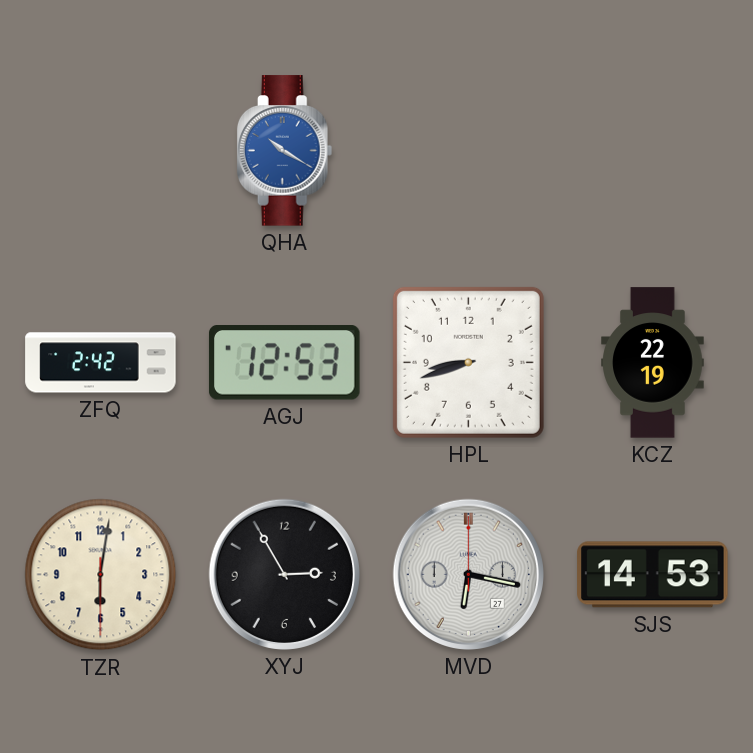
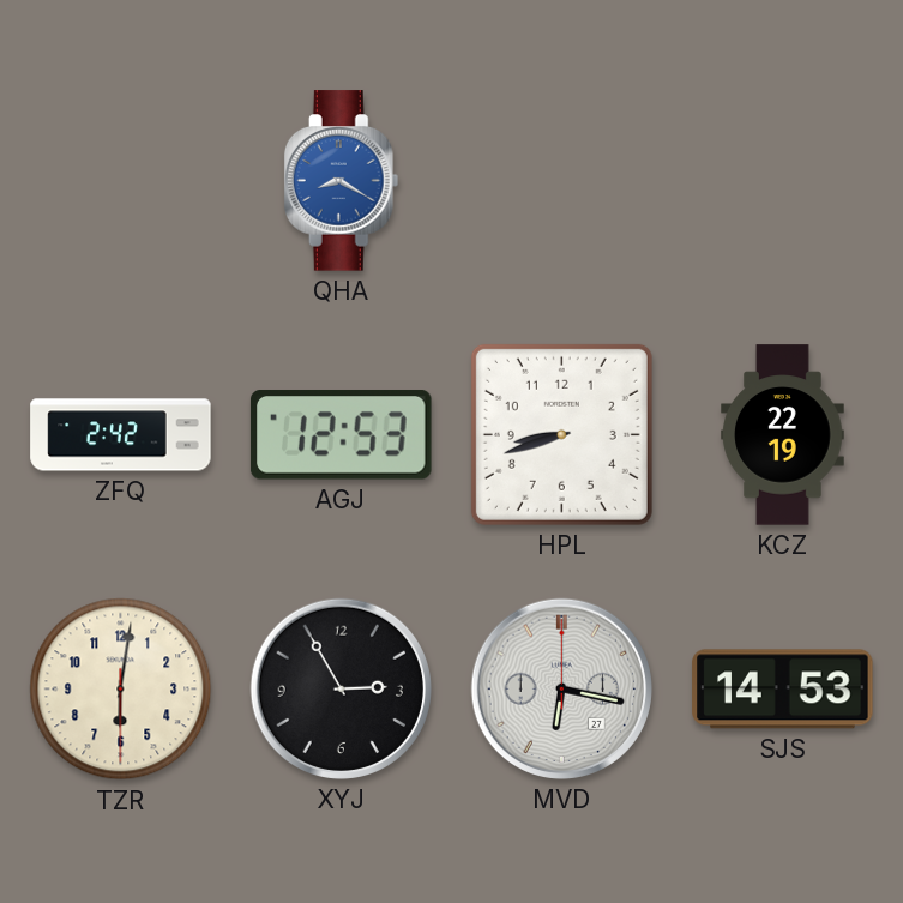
QHA: 10:20 -> 8:20
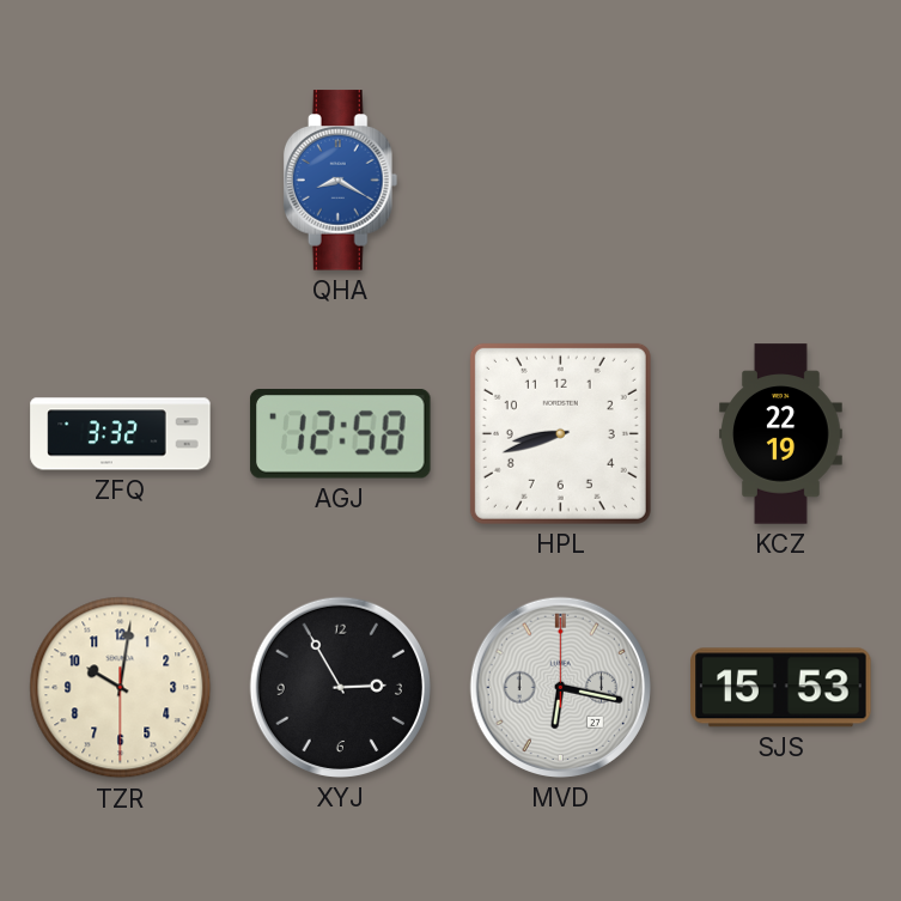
ZFQ: 2:42 -> 3:32
AGJ: 12:53 -> 12:58
TZR: 6:01 -> 10:01
SJS: 14:53 -> 15:53
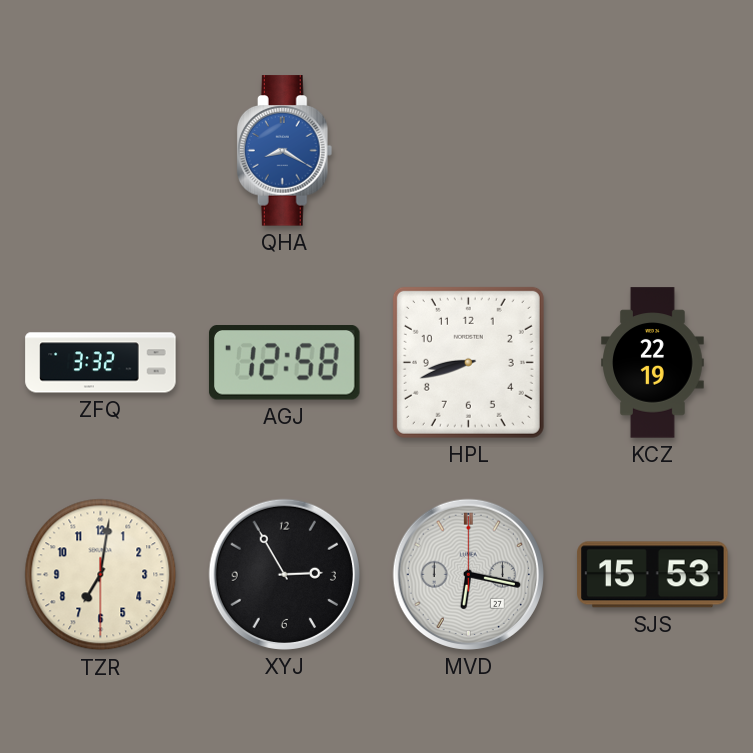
TZR: 10:01 -> 7:01
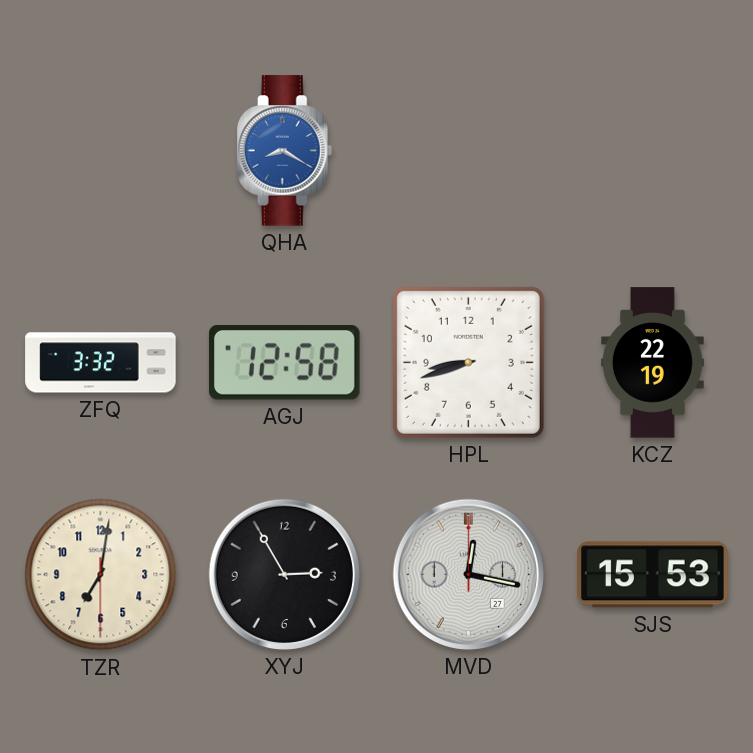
MVD: 6:17 -> 12:17
